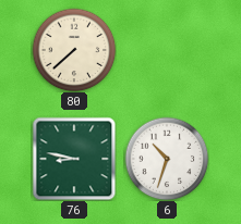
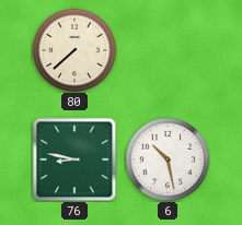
6: 10:33 -> 10:28
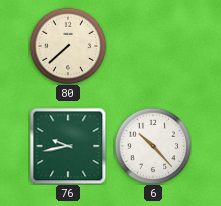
76: 8:47 -> 9:43
6: 10:28 -> 10:23
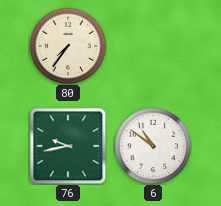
80: 7:38 -> 7:36
6: 10:23 -> 10:51
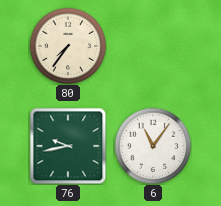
6: 10:51 -> 11:06
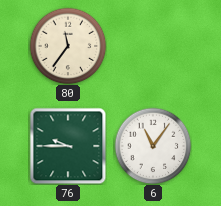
80: 7:36 -> 11:36
76: 9:43 -> 9:45
